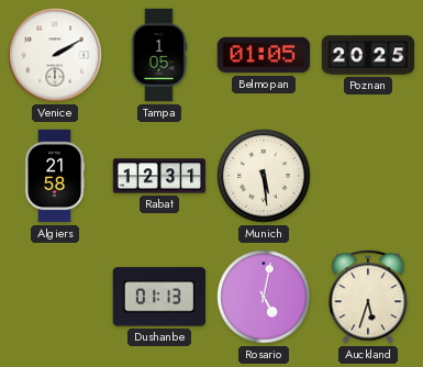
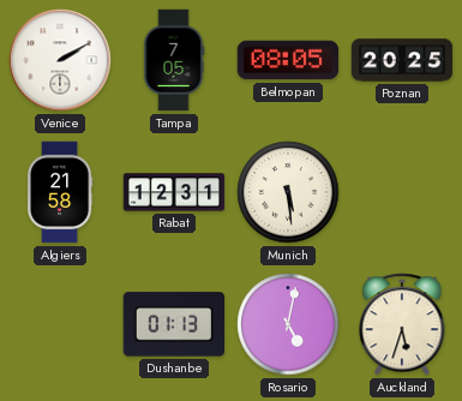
Tampa: 1:05 -> 7:05
Belmopan: 01:05 -> 08:05
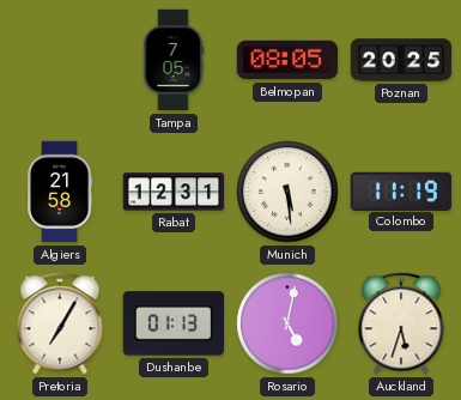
Venice: 2:10 -> none
Colombo: none -> 11:19
Pretoria: none -> 7:05
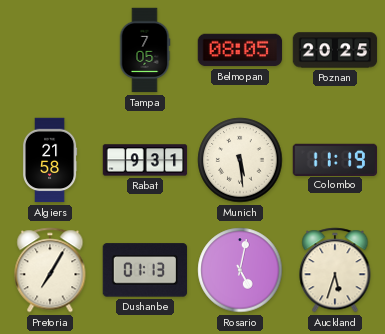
Rabat: 12:31 -> 9:31
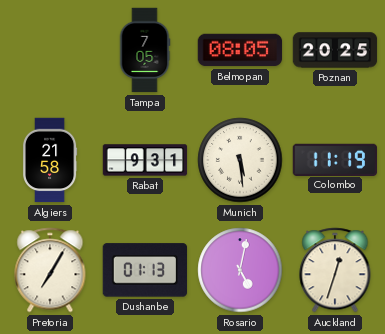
Auckland: 5:33 -> 12:33
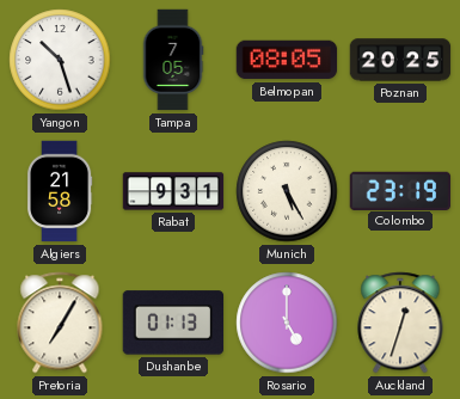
Yangon: none -> 10:27
Munich: 5:29 -> 5:25
Colombo: 11:19 -> 23:19
Rosario: 5:02 -> 5:00
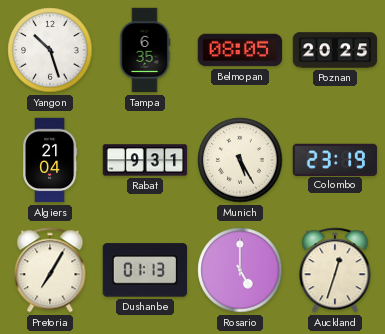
Tampa: 7:05 -> 6:35
Algiers: 21:58 -> 21:04
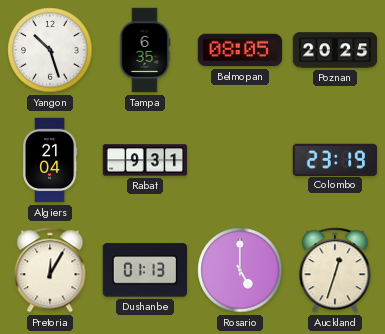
Munich: 5:25 -> none
Pretoria: 7:05 -> 12:05
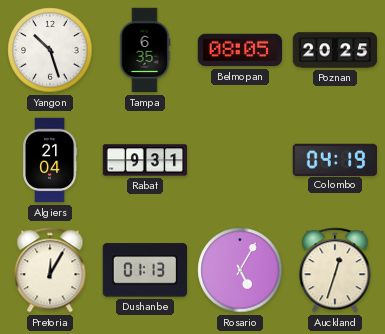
Colombo: 23:19 -> 04:19
Rosario: 5:00 -> 5:05
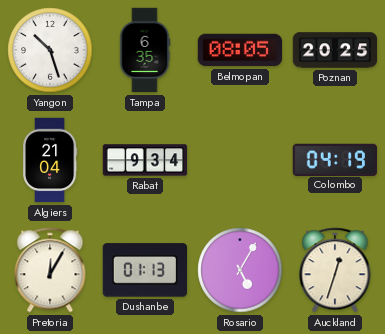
Rabat: 9:31 -> 9:34
